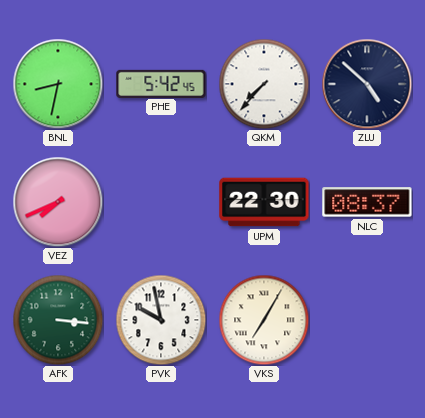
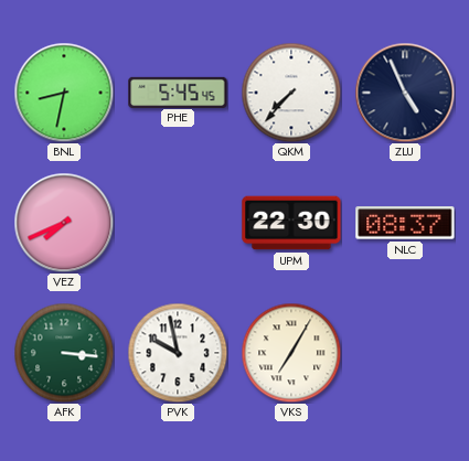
PHE: 5:42 -> 5:45
ZLU: 4:52 -> 4:56
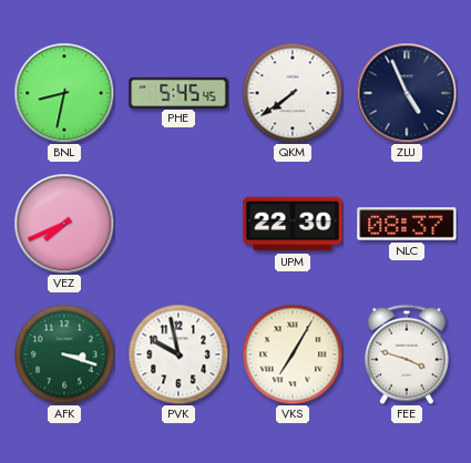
QKM: 7:37 -> 7:39
AFK: 3:16 -> 3:18
FEE: none -> 3:48
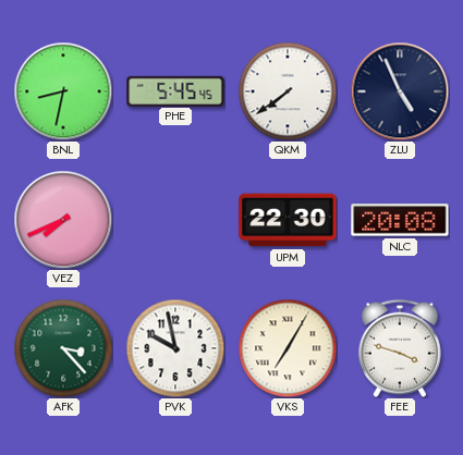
NLC: 08:37 -> 20:08
AFK: 3:18 -> 3:23
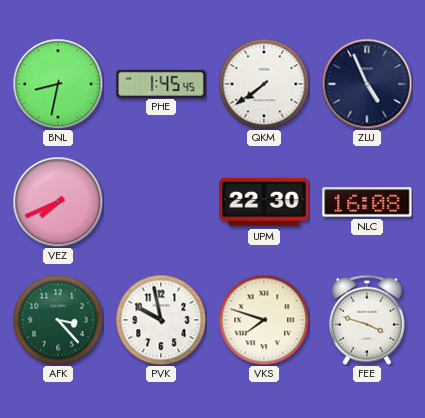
PHE: 5:45 -> 1:45
NLC: 20:08 -> 16:08
VKS: 7:05 -> 7:48
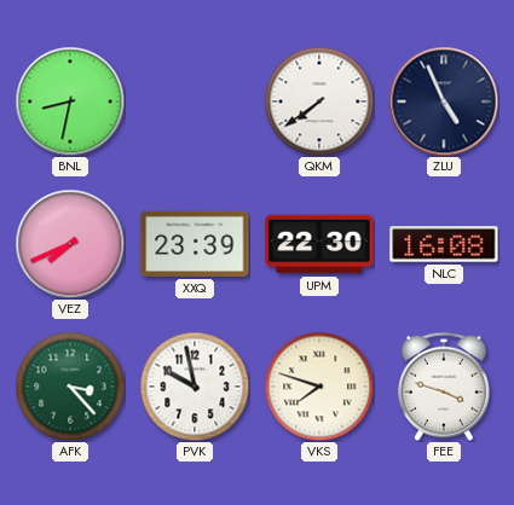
PHE: 1:45 -> none
XXQ: none -> 23:39
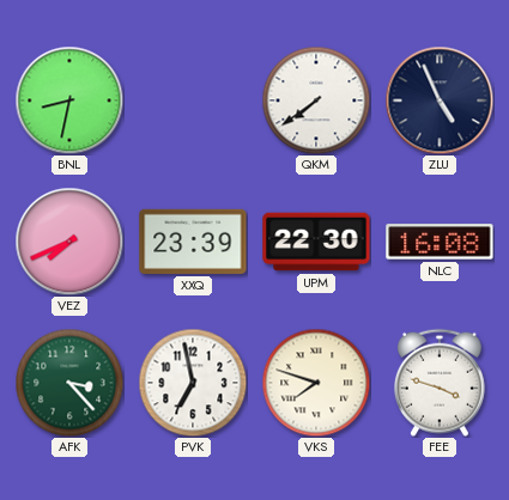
PVK: 9:58 -> 6:58
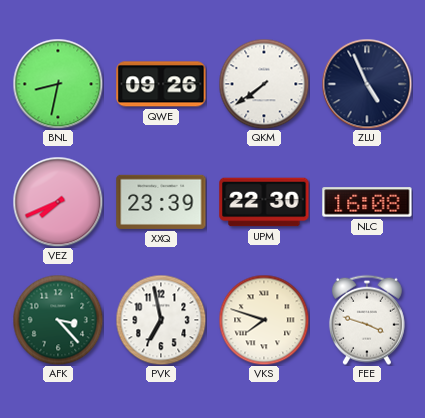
QWE: none -> 09:26
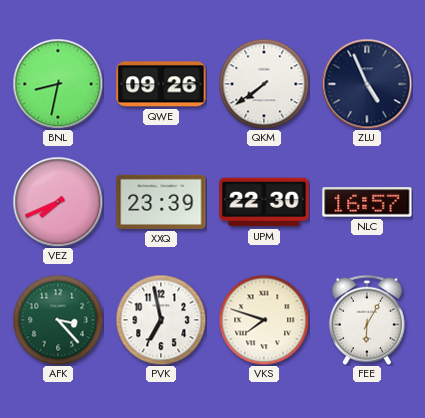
NLC: 16:08 -> 16:57
FEE: 3:48 -> 6:05
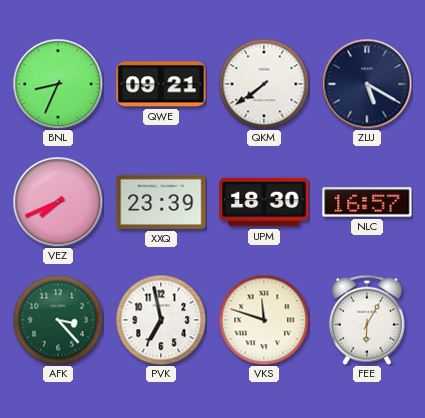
BNL: 8:32 -> 8:34
QWE: 09:26 -> 09:21
ZLU: 4:56 -> 5:20
UPM: 22:30 -> 18:30
VKS: 7:48 -> 11:48
